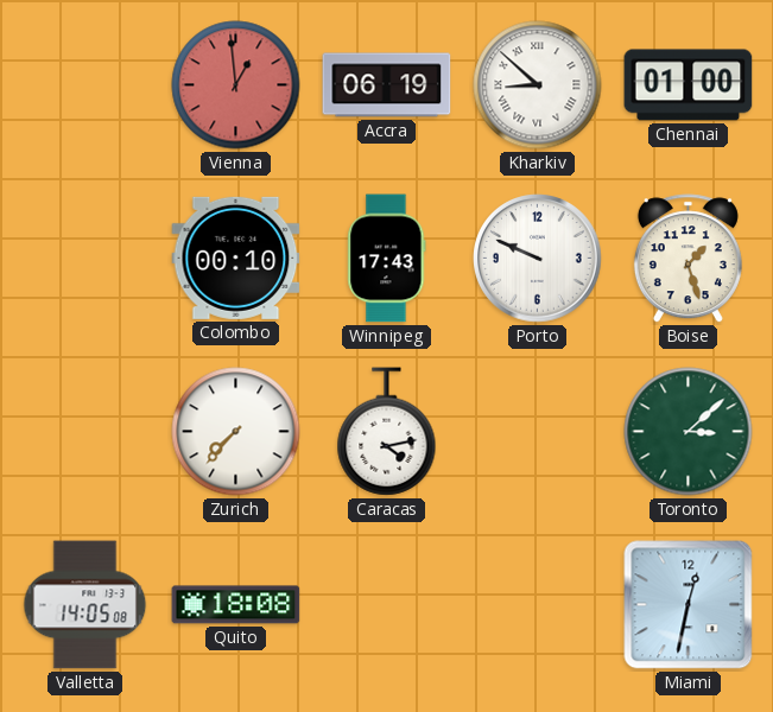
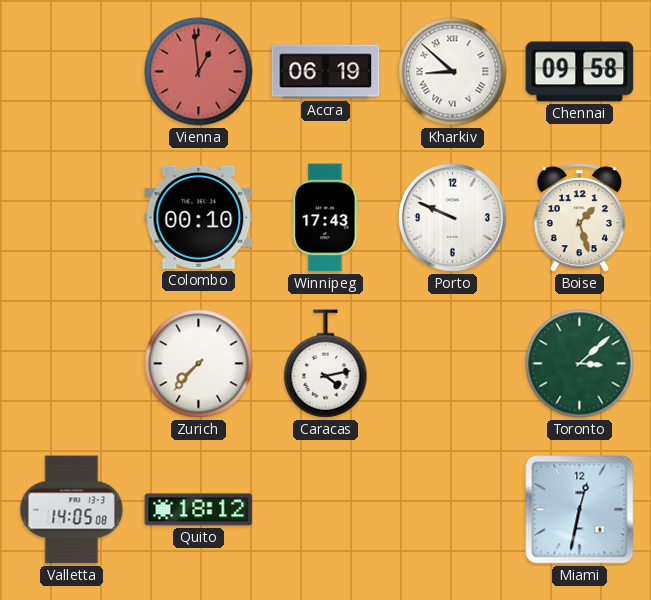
Chennai: 01:00 -> 09:58
Quito: 18:08 -> 18:12
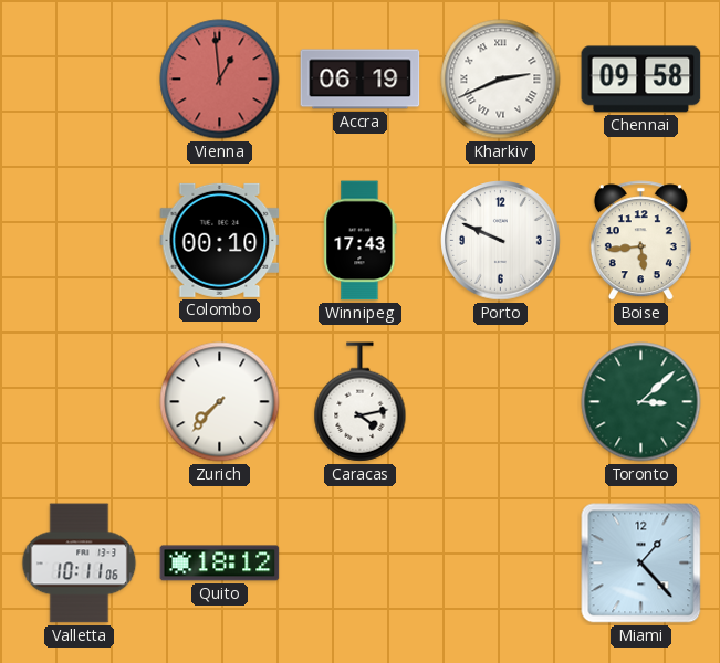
Kharkiv: 8:52 -> 2:41
Boise: 1:27 -> 5:44
Valletta: 14:05 -> 10:11
Miami: 12:32 -> 1:23
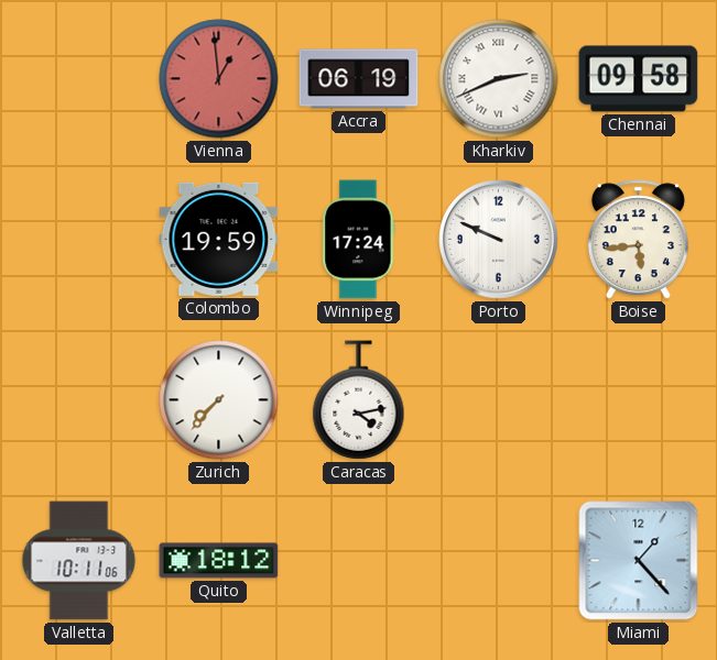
Colombo: 00:10 -> 19:59
Winnipeg: 17:43 -> 17:24
Toronto: 3:08 -> none
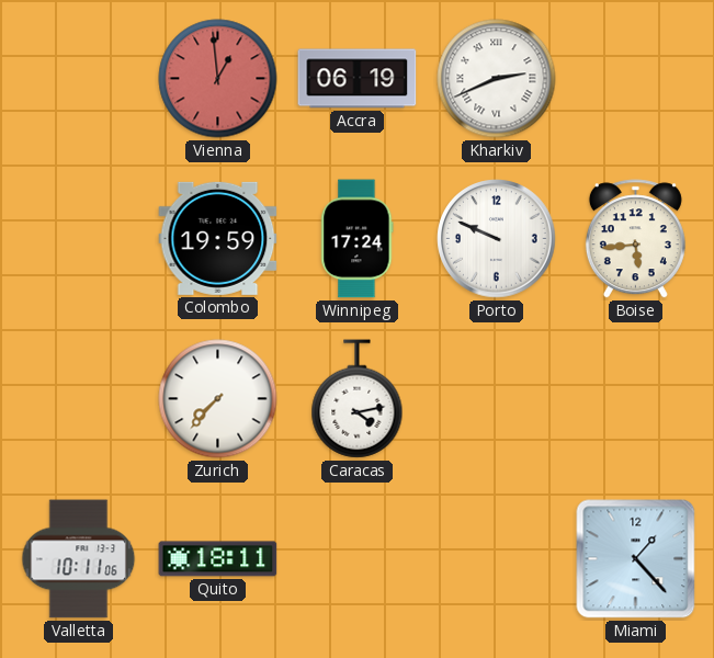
Chennai: 09:58 -> none
Quito: 18:12 -> 18:11
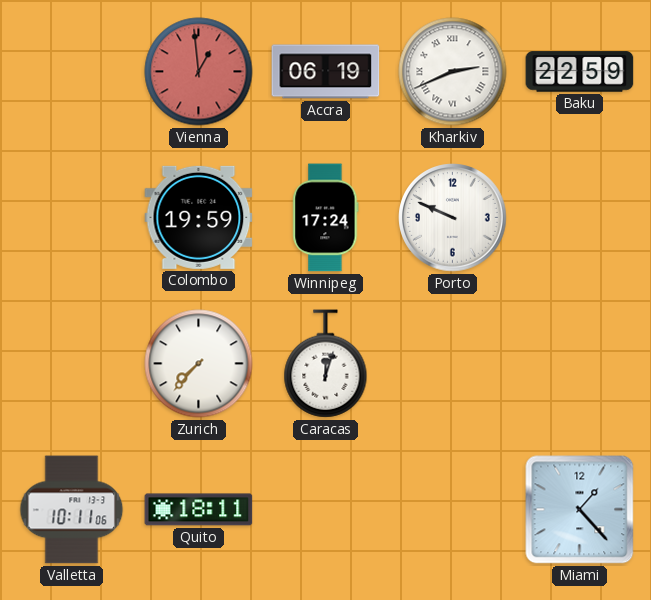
Baku: none -> 22:59
Boise: 5:44 -> none
Caracas: 4:13 -> 12:03
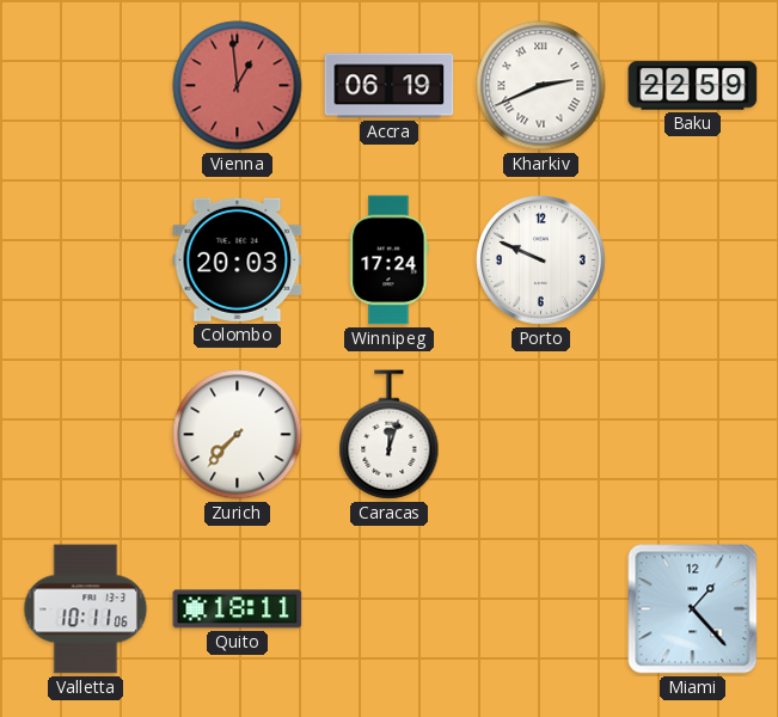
Colombo: 19:59 -> 20:03
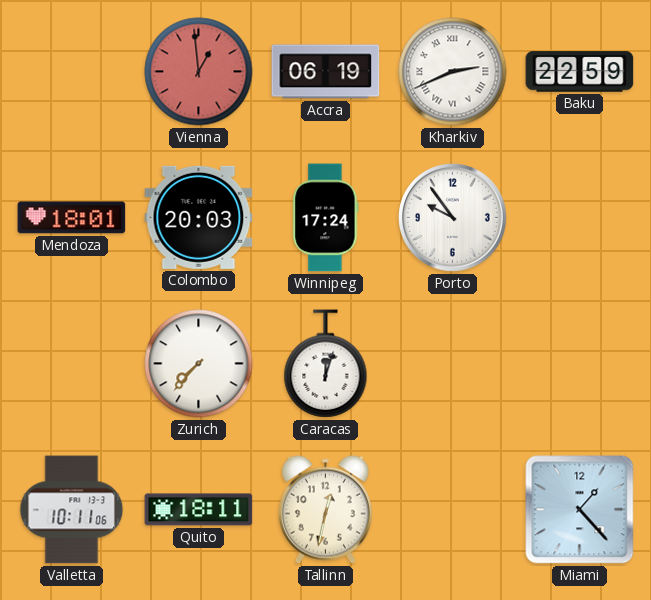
Mendoza: none -> 18:01
Porto: 9:49 -> 9:54
Tallinn: none -> 12:32
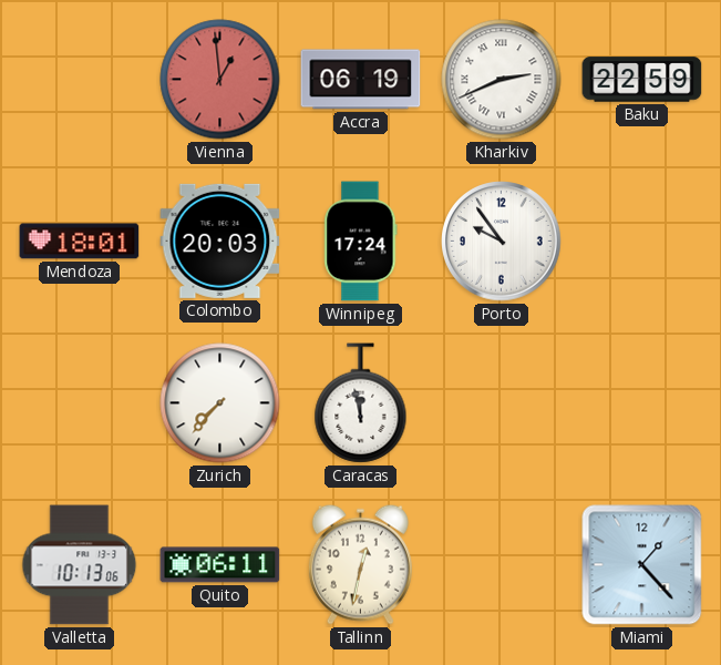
Caracas: 12:03 -> 11:58
Valletta: 10:11 -> 10:13
Quito: 18:11 -> 06:11
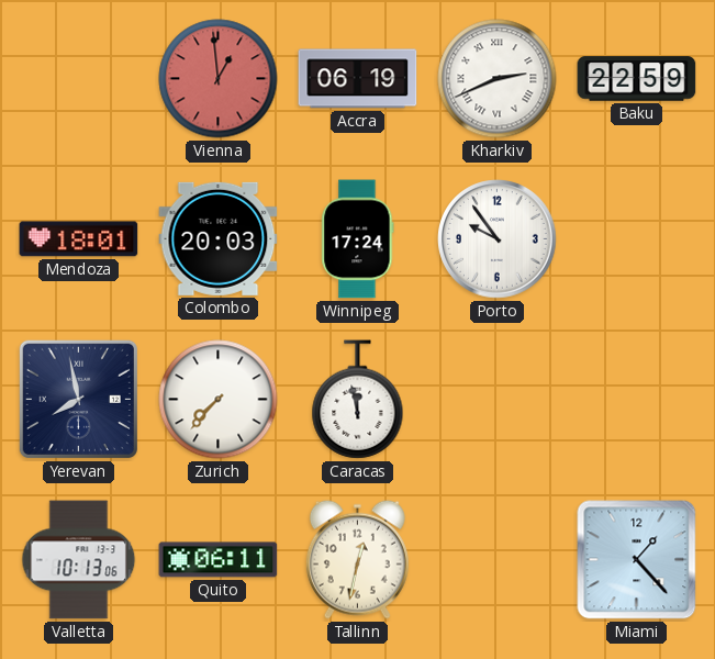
Yerevan: none -> 7:58
